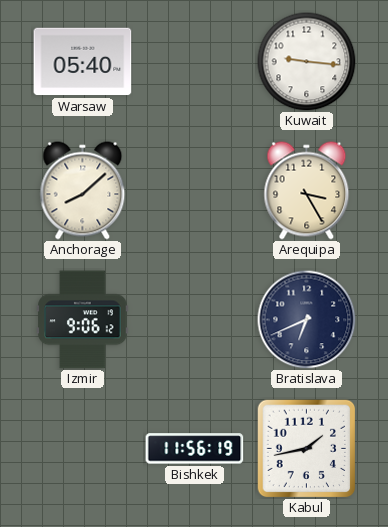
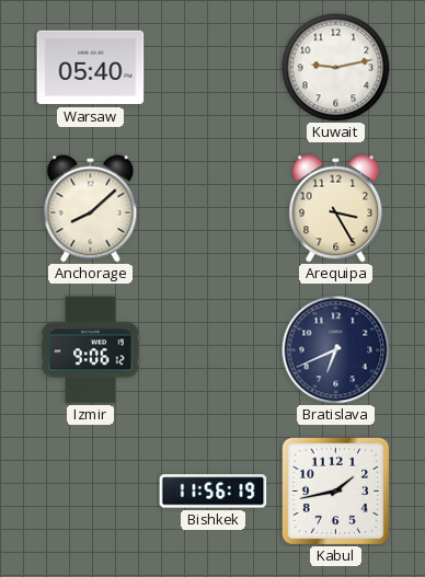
Kuwait: 9:16 -> 9:13
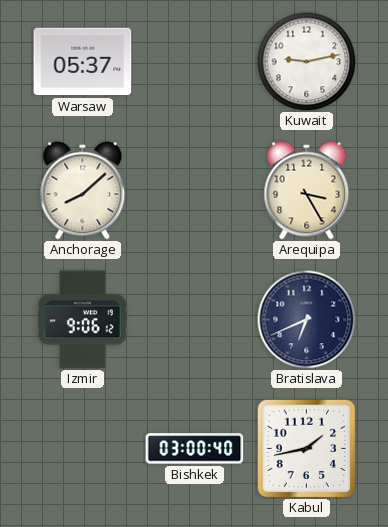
Warsaw: 05:40 -> 05:37
Bishkek: 11:56 -> 03:00
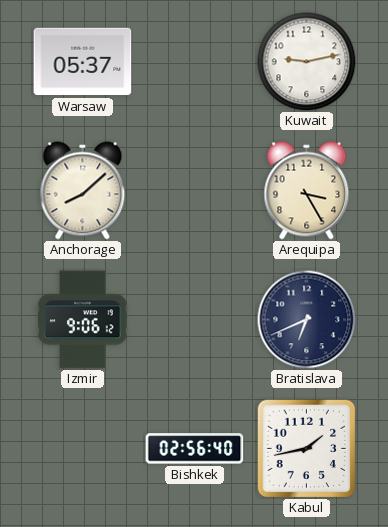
Bishkek: 03:00 -> 02:56
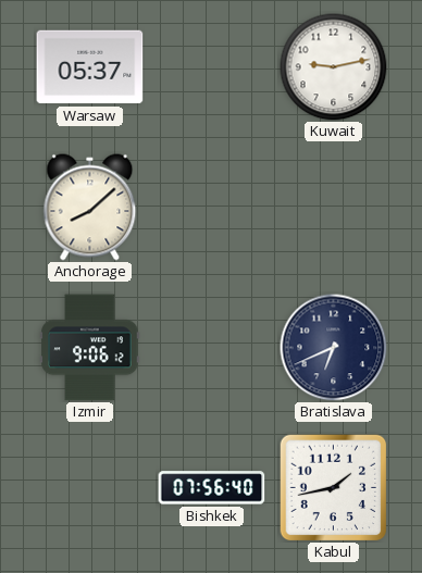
Arequipa: 3:25 -> none
Bishkek: 02:56 -> 07:56
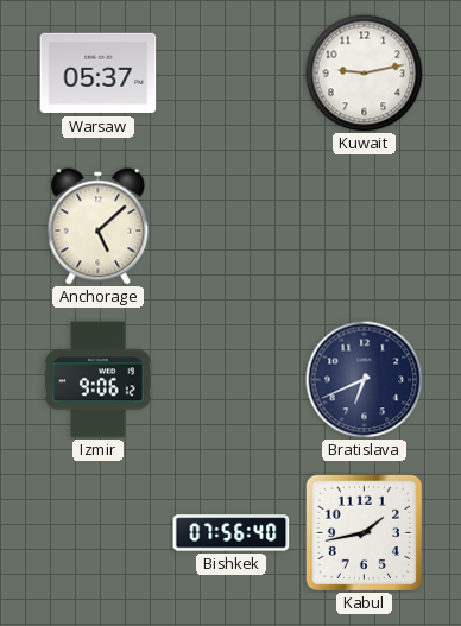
Anchorage: 8:08 -> 5:08
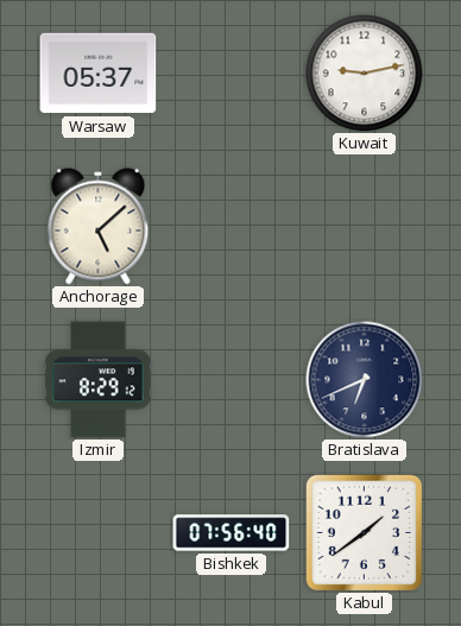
Izmir: 9:06 -> 8:29
Kabul: 1:43 -> 1:39
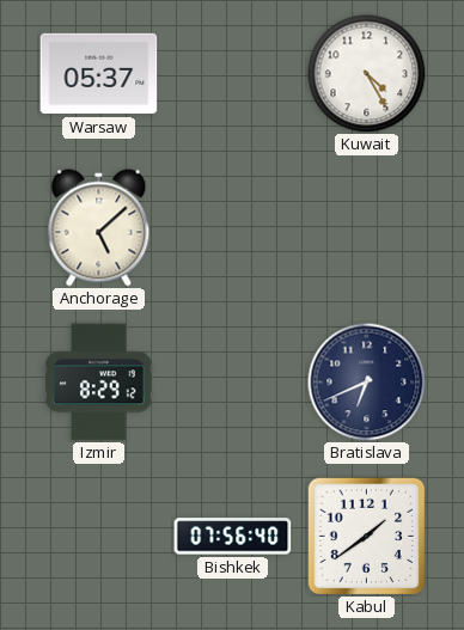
Kuwait: 9:13 -> 4:25
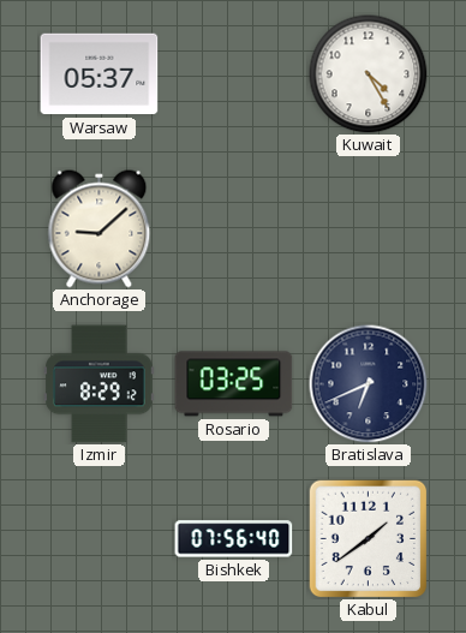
Anchorage: 5:08 -> 9:08
Rosario: none -> 03:25
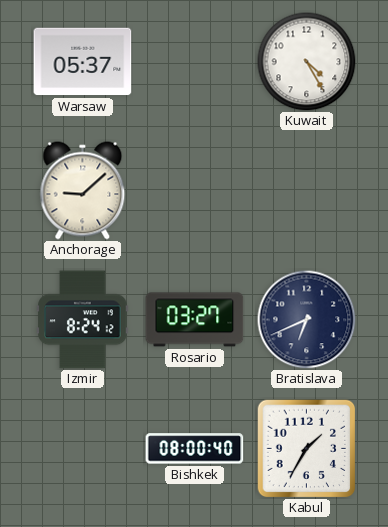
Izmir: 8:29 -> 8:24
Rosario: 03:25 -> 03:27
Bishkek: 07:56 -> 08:00
Kabul: 1:39 -> 1:35
